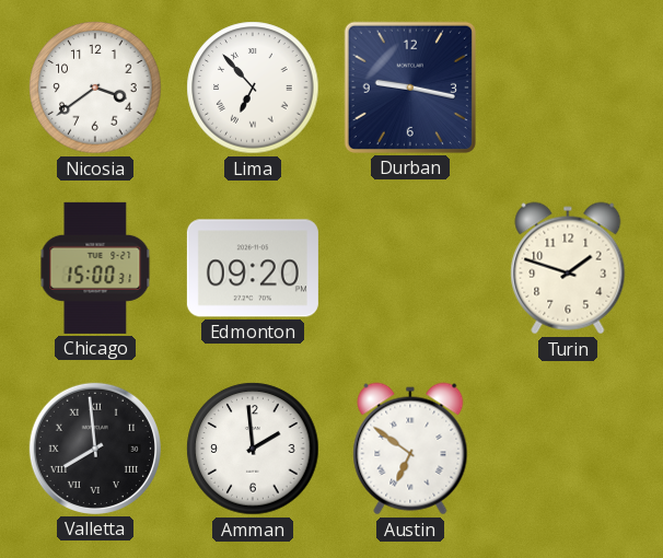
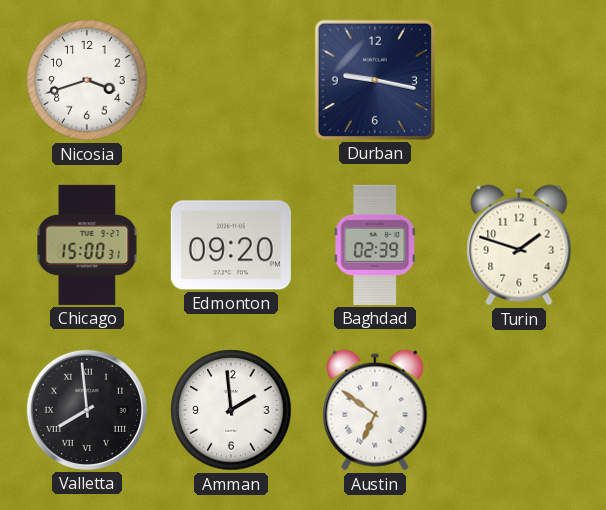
Nicosia: 3:39 -> 3:42
Lima: 6:53 -> none
Baghdad: none -> 02:39
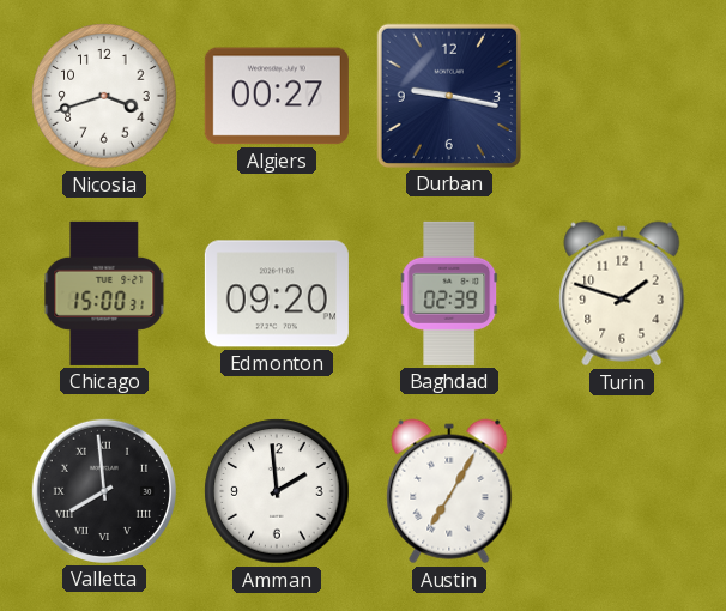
Algiers: none -> 00:27
Austin: 6:51 -> 7:05
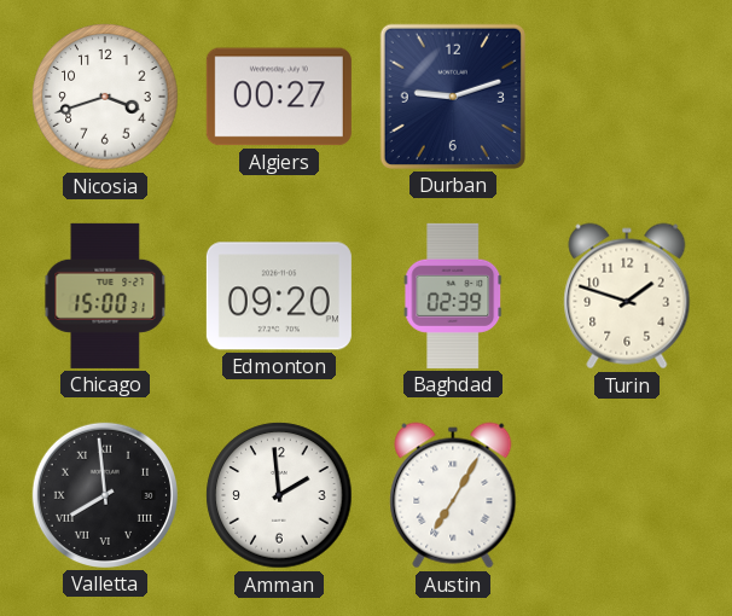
Durban: 9:17 -> 9:12
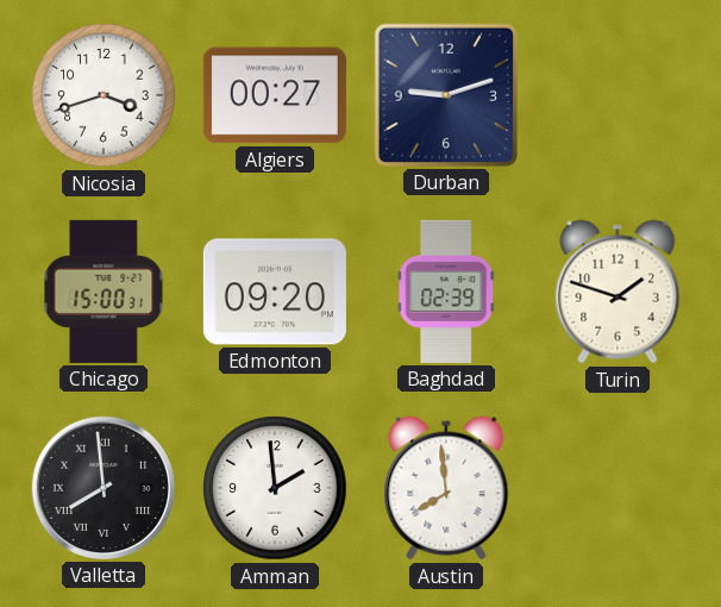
Austin: 7:05 -> 7:59
